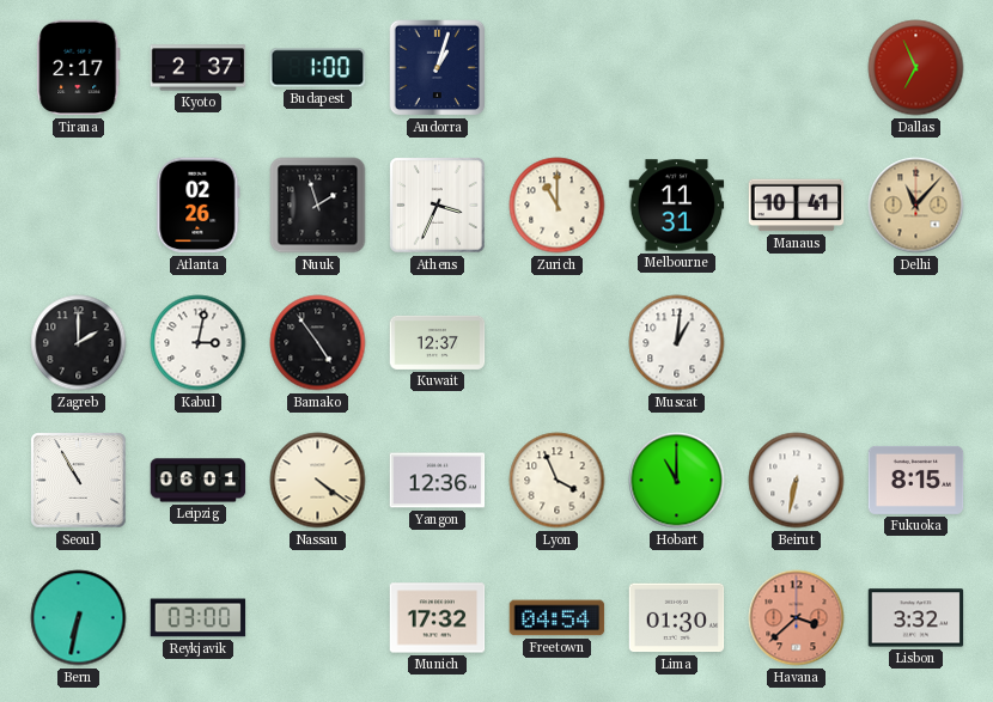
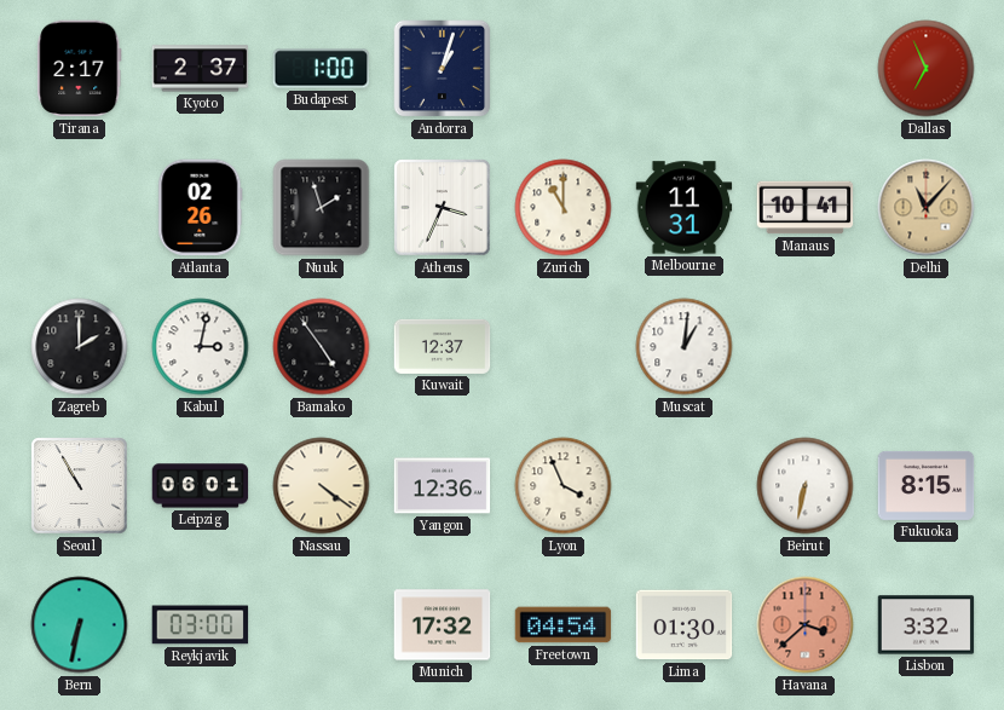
Hobart: 11:00 -> none
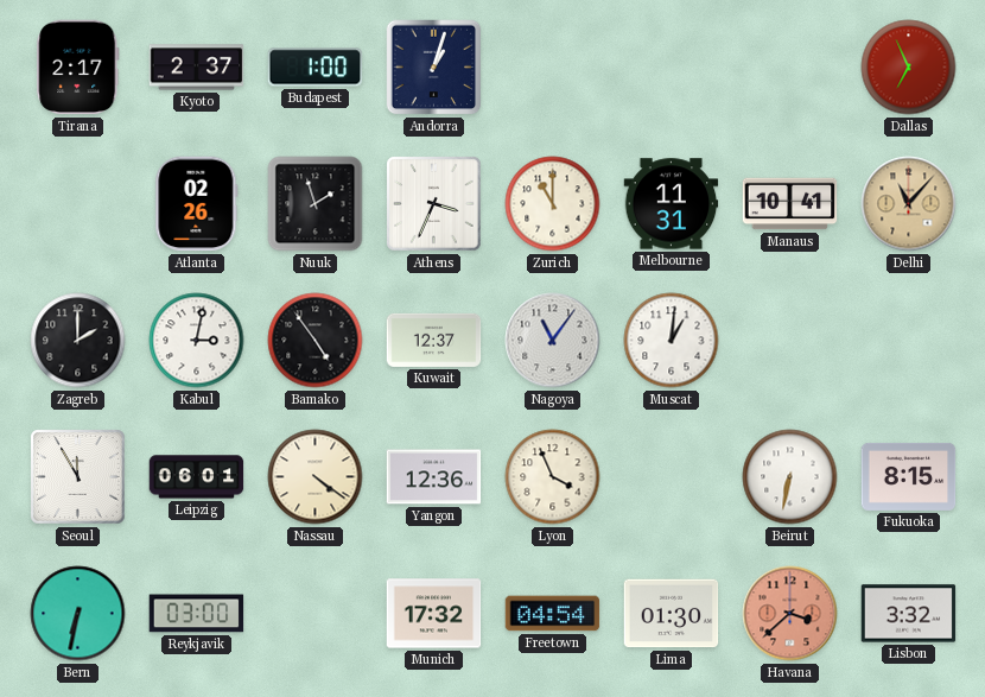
Nagoya: none -> 11:06
Seoul: 10:55 -> 11:55
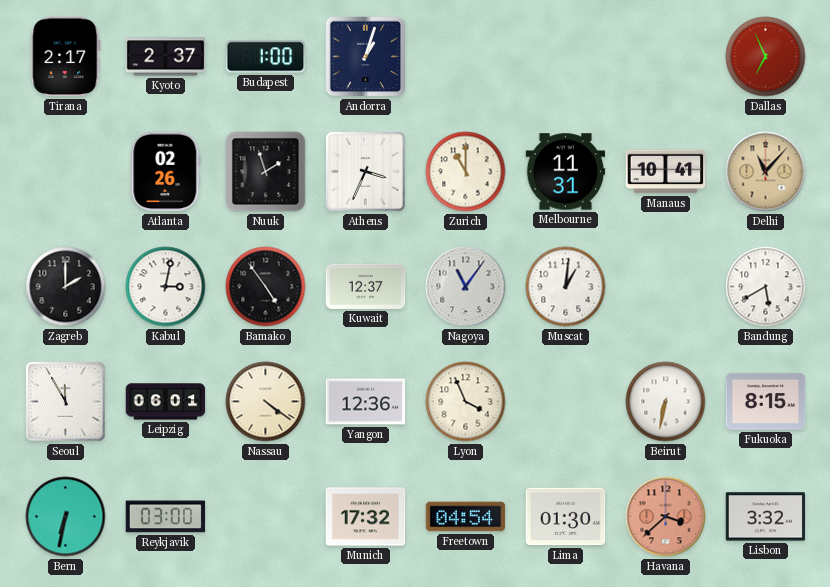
Bandung: none -> 5:40
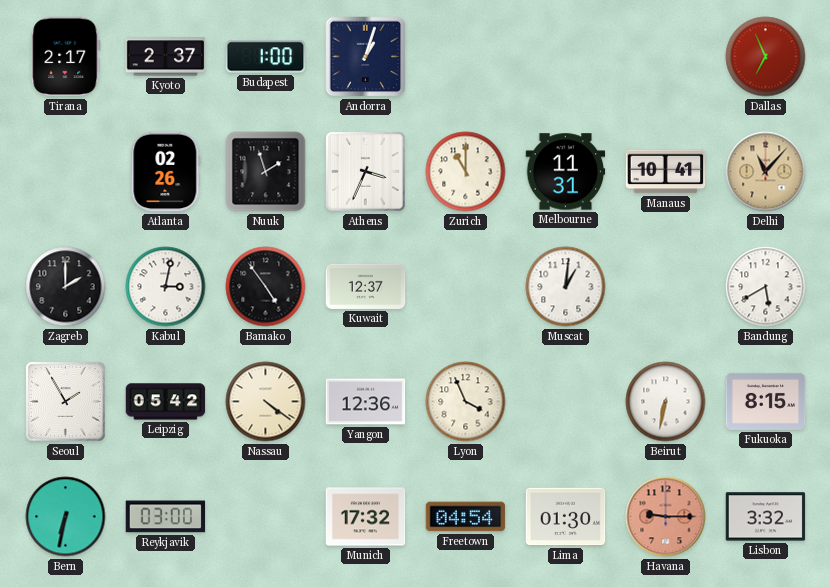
Nagoya: 11:06 -> none
Seoul: 11:55 -> 1:55
Leipzig: 06:01 -> 05:42
Havana: 3:38 -> 9:15
